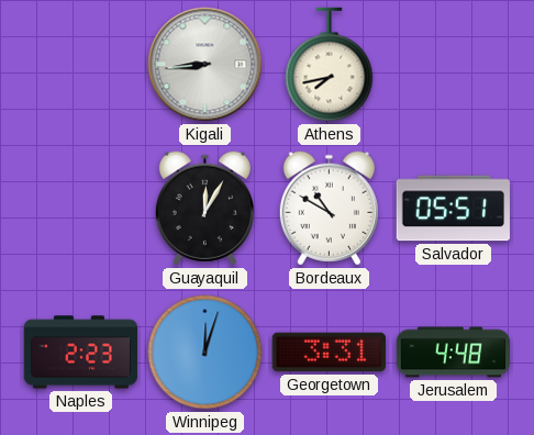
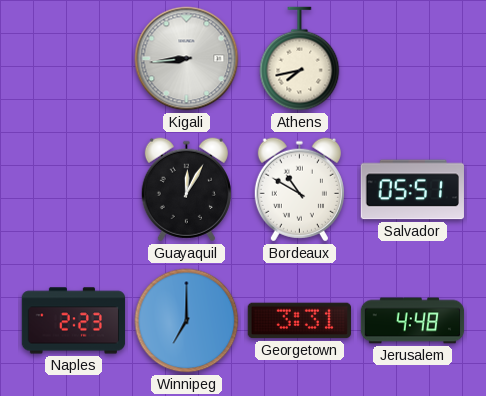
Winnipeg: 12:03 -> 7:00
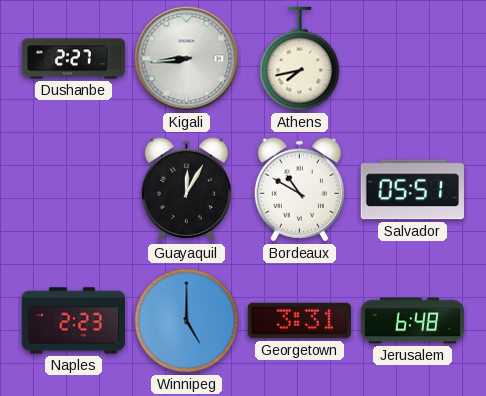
Dushanbe: none -> 2:27
Winnipeg: 7:00 -> 5:00
Jerusalem: 4:48 -> 6:48
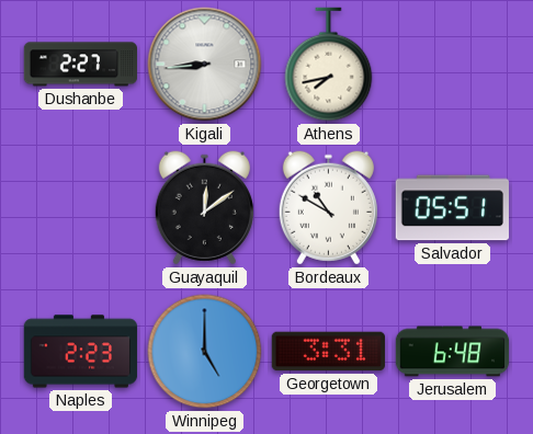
Guayaquil: 12:05 -> 12:09
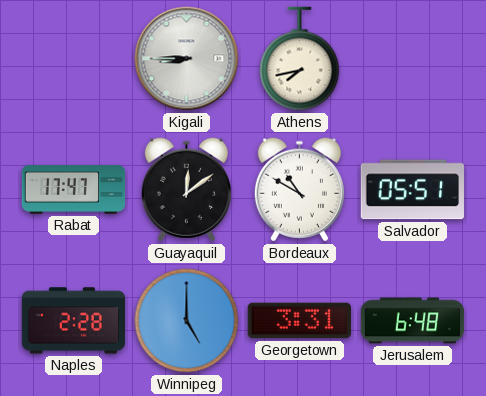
Dushanbe: 2:27 -> none
Kigali: 8:44 -> 8:45
Rabat: none -> 17:47
Naples: 2:23 -> 2:28
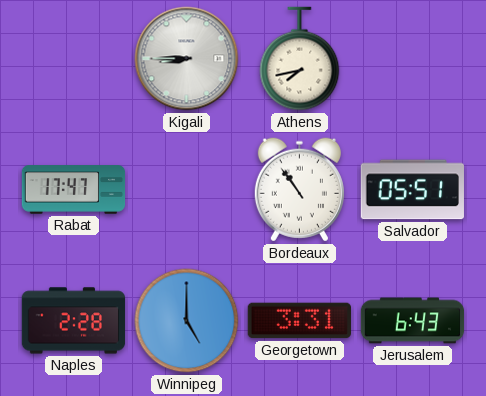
Guayaquil: 12:09 -> none
Bordeaux: 10:50 -> 10:54
Jerusalem: 6:48 -> 6:43
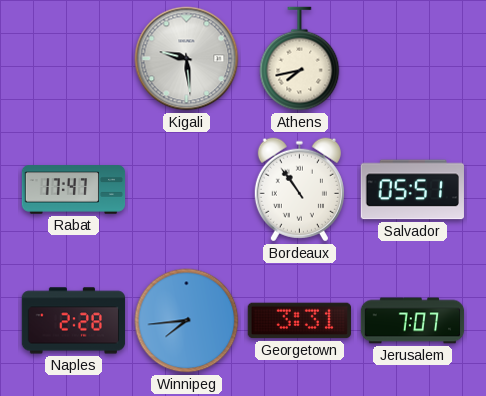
Kigali: 8:45 -> 9:29
Winnipeg: 5:00 -> 7:44
Jerusalem: 6:43 -> 7:07
